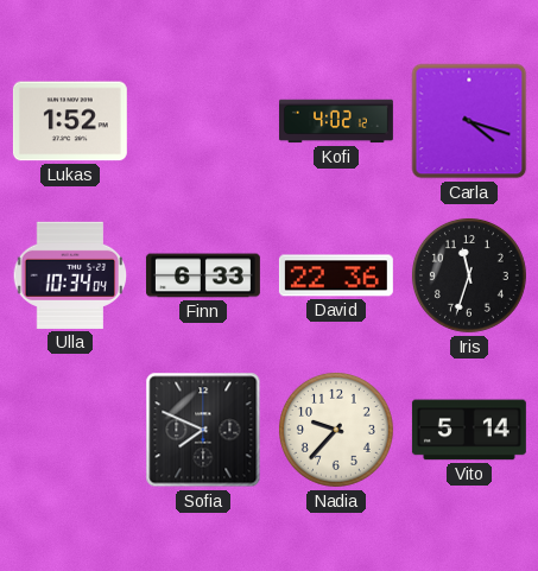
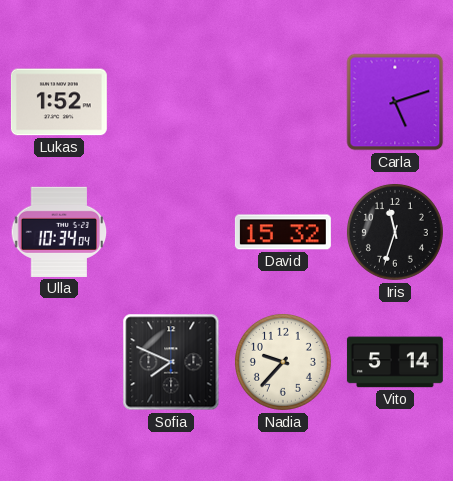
Kofi: 4:02 -> none
Carla: 4:18 -> 5:12
Finn: 6:33 -> none
David: 22:36 -> 15:32
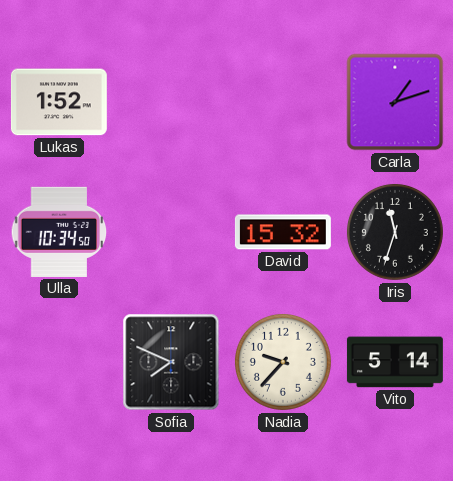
Carla: 5:12 -> 1:12
Ulla: 10:34:04 -> 10:34:50
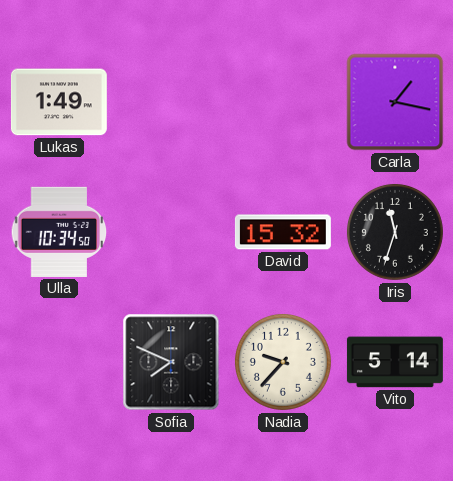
Lukas: 1:52 -> 1:49
Carla: 1:12 -> 1:17
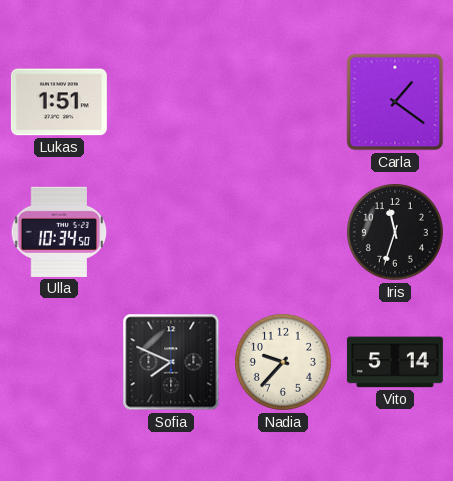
Lukas: 1:49 -> 1:51
Carla: 1:17 -> 1:21
David: 15:32 -> none
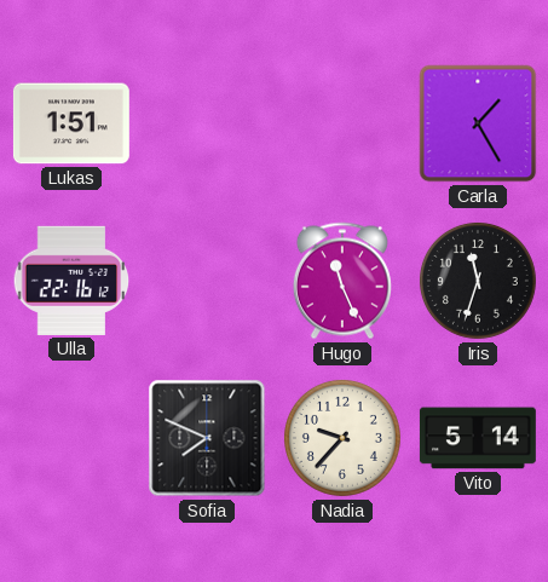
Carla: 1:21 -> 1:25
Ulla: 10:34 -> 22:16
Hugo: none -> 11:26
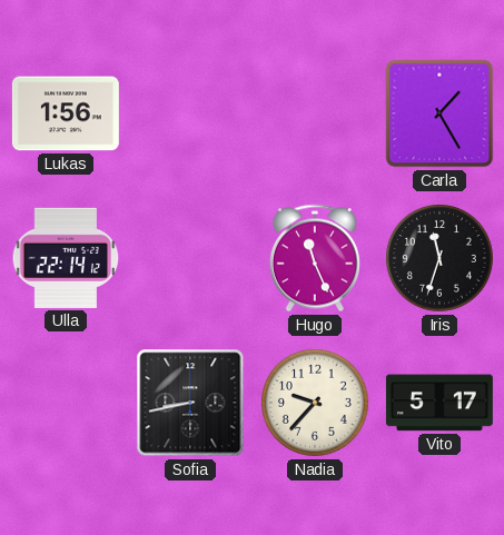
Lukas: 1:51 -> 1:56
Ulla: 22:16 -> 22:14
Sofia: 7:49 -> 8:43
Vito: 5:14 -> 5:17
